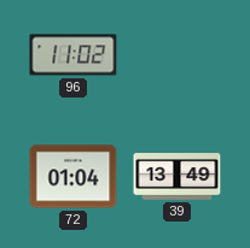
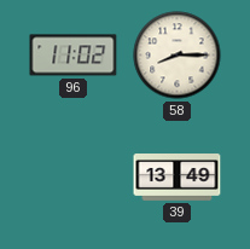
58: none -> 8:15
72: 01:04 -> none
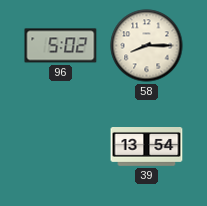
96: 11:02 -> 5:02
39: 13:49 -> 13:54
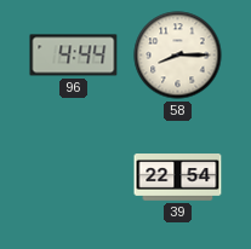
96: 5:02 -> 4:44
39: 13:54 -> 22:54
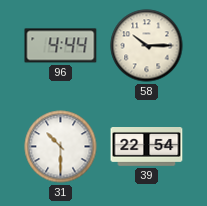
58: 8:15 -> 10:15
31: none -> 10:30
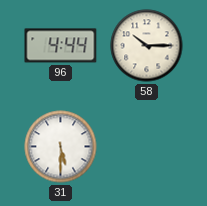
31: 10:30 -> 5:30
39: 22:54 -> none
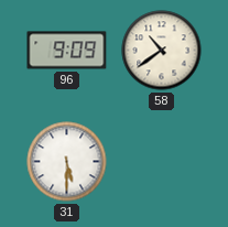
96: 4:44 -> 9:09
58: 10:15 -> 10:39
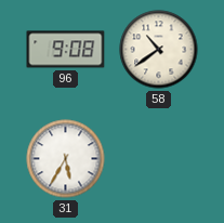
96: 9:09 -> 9:08
31: 5:30 -> 5:35
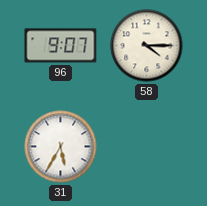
96: 9:08 -> 9:07
58: 10:39 -> 4:15
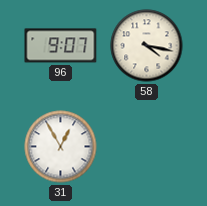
58: 4:15 -> 4:17
31: 5:35 -> 12:55
